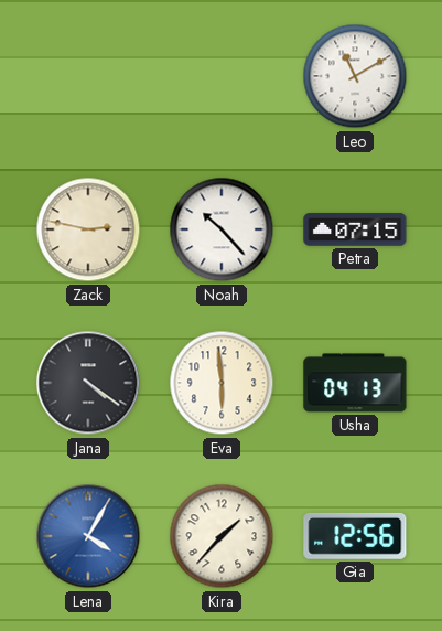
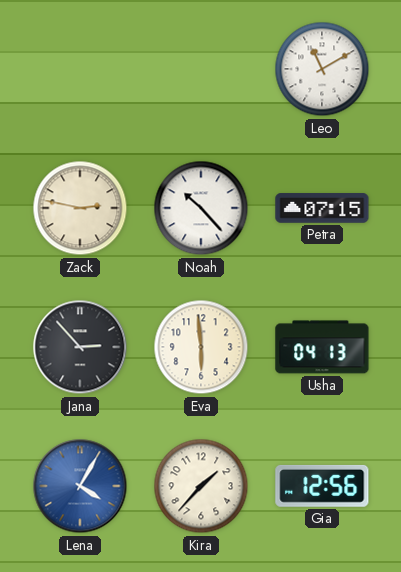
Jana: 4:21 -> 2:53
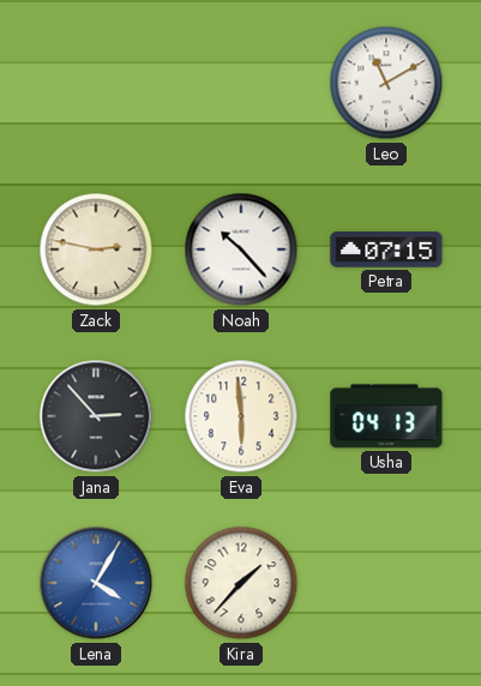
Gia: 12:56 -> none
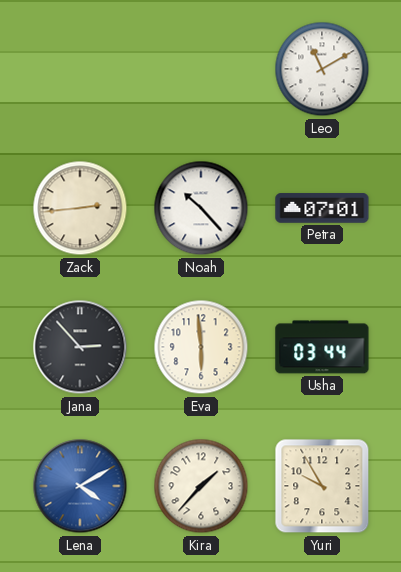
Zack: 2:47 -> 2:44
Petra: 07:15 -> 07:01
Usha: 04:13 -> 03:44
Lena: 4:05 -> 4:10
Yuri: none -> 9:55
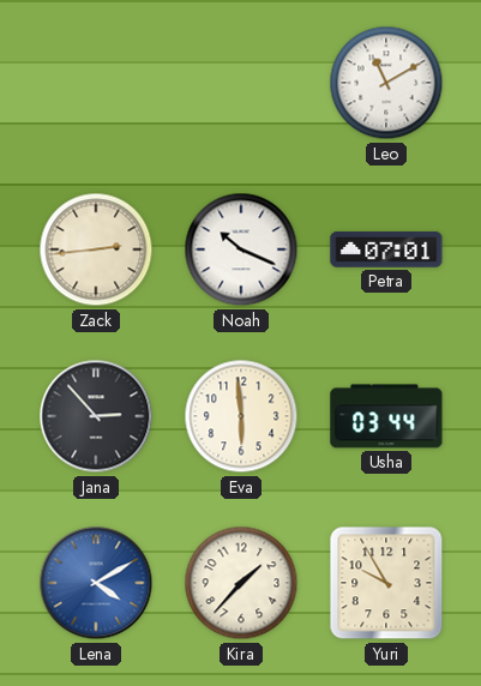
Noah: 10:23 -> 10:19
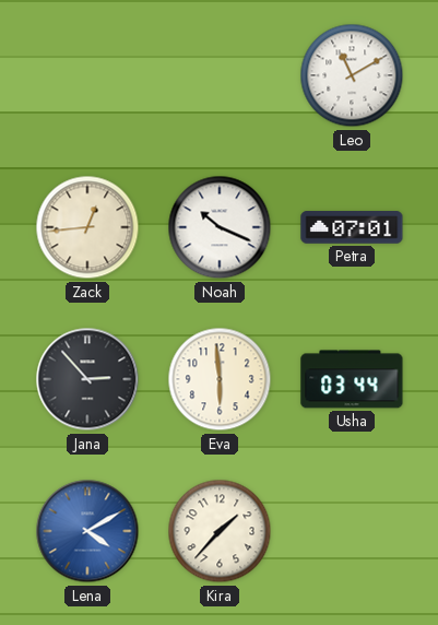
Zack: 2:44 -> 12:44
Yuri: 9:55 -> none
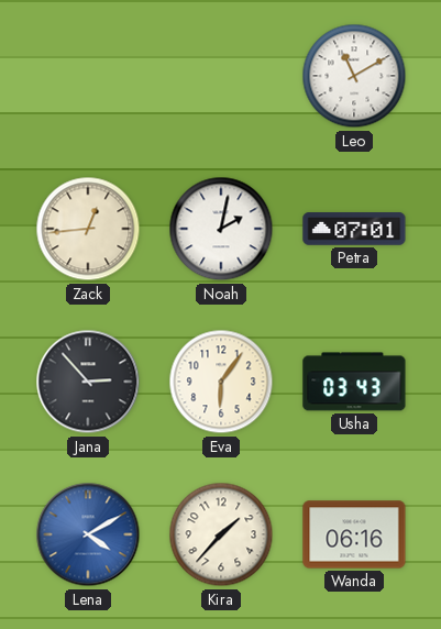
Noah: 10:19 -> 2:02
Eva: 5:59 -> 6:06
Usha: 03:44 -> 03:43
Wanda: none -> 06:16
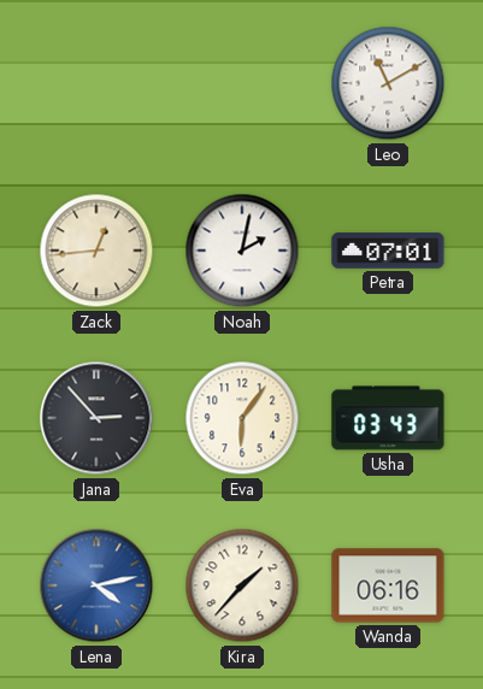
Lena: 4:10 -> 4:13
